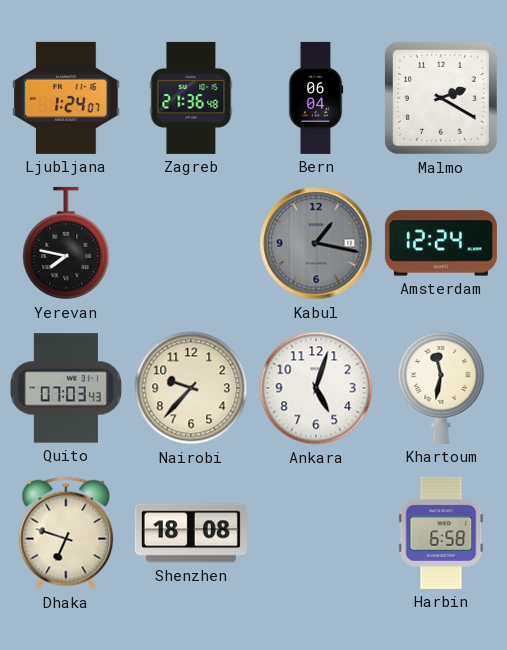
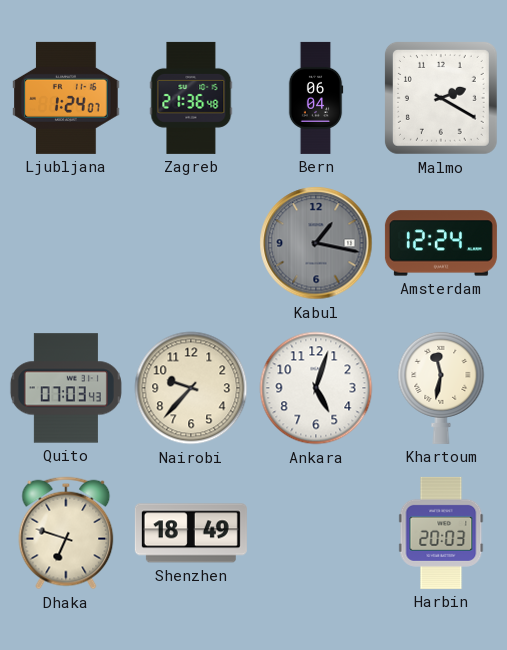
Yerevan: 7:47 -> none
Shenzhen: 18:08 -> 18:49
Harbin: 6:58 -> 20:03
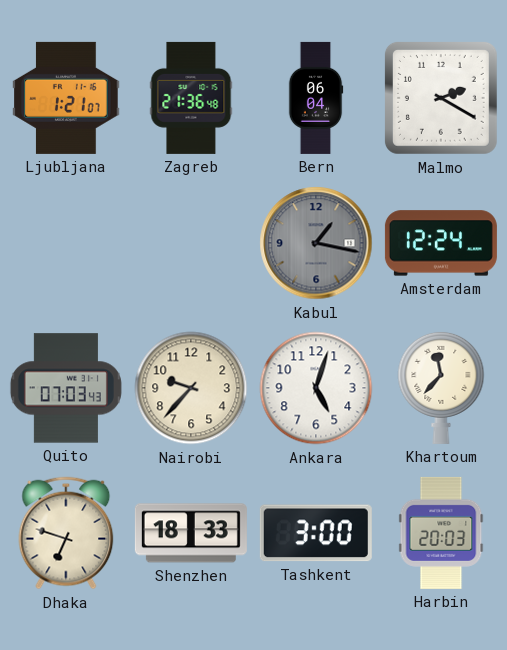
Ljubljana: 1:24 -> 1:21
Khartoum: 11:32 -> 11:37
Shenzhen: 18:49 -> 18:33
Tashkent: none -> 3:00
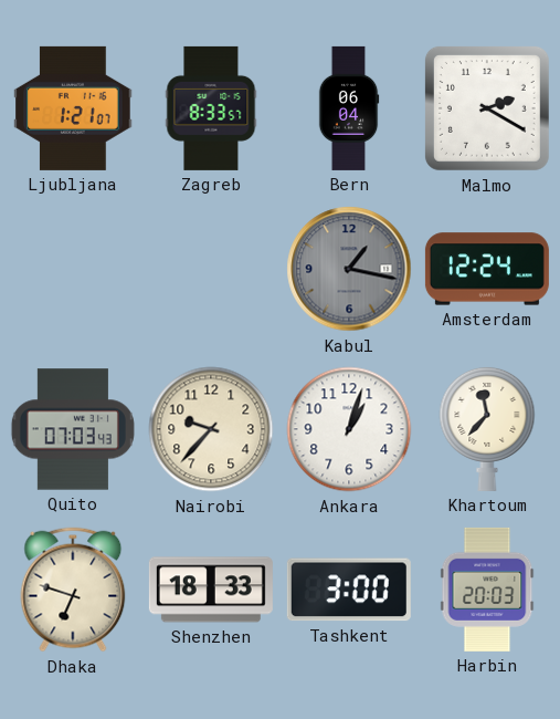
Zagreb: 21:36 -> 8:33
Ankara: 5:03 -> 1:03
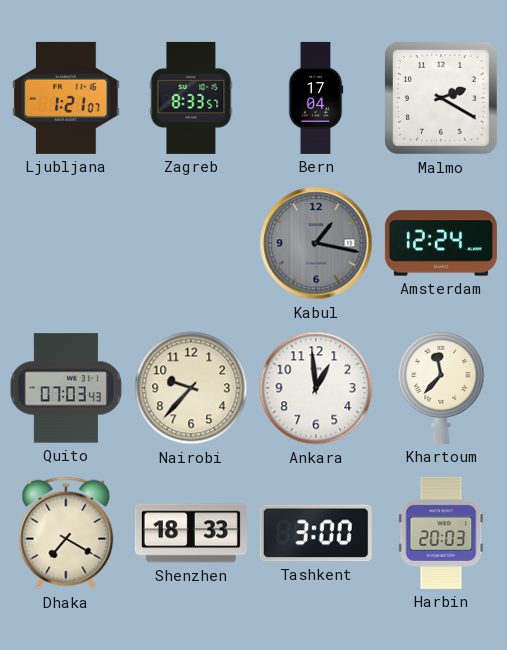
Bern: 06:04 -> 17:04
Ankara: 1:03 -> 12:59
Dhaka: 6:48 -> 7:20
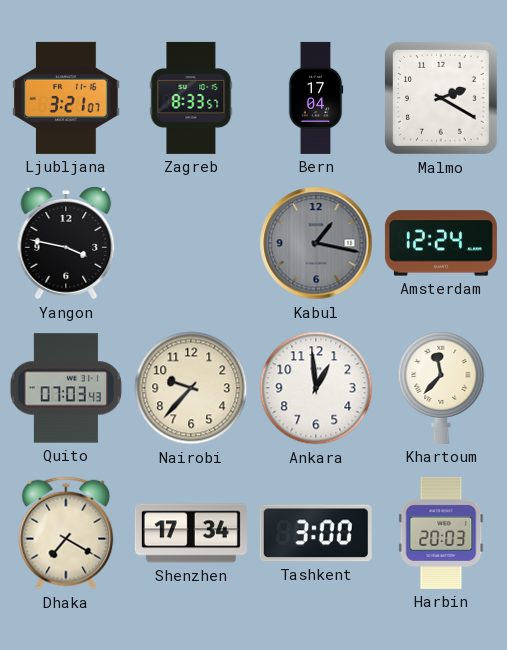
Ljubljana: 1:21 -> 3:21
Yangon: none -> 3:47
Shenzhen: 18:33 -> 17:34
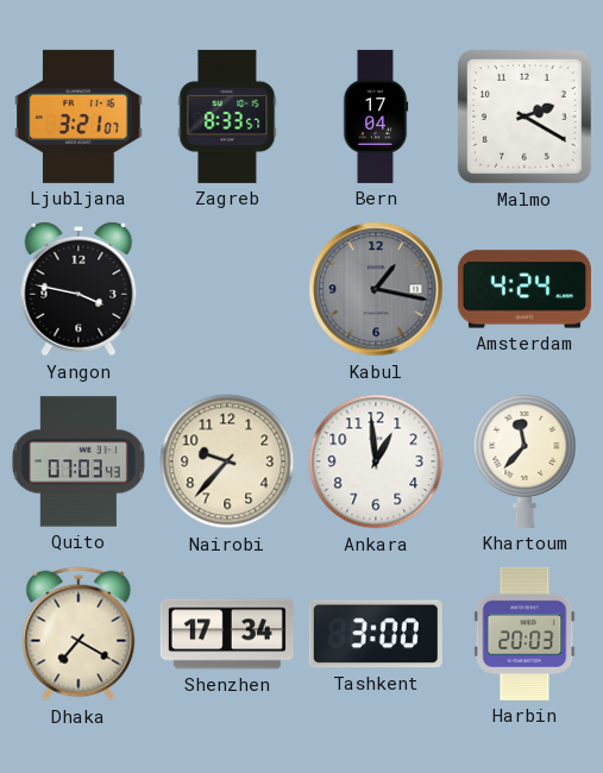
Amsterdam: 12:24 -> 4:24
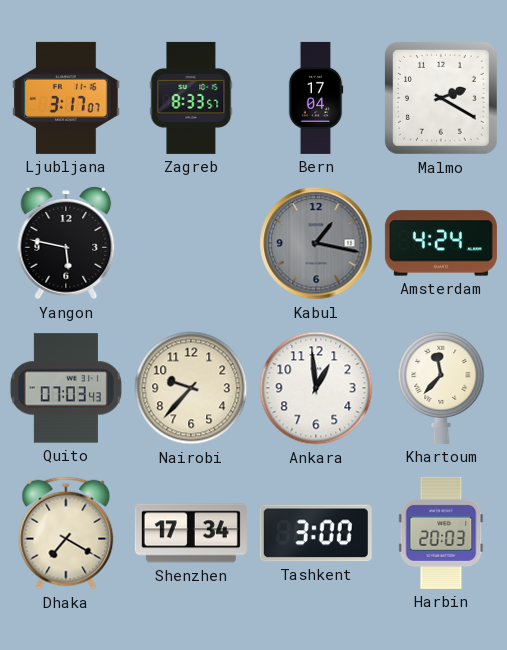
Ljubljana: 3:21 -> 3:17
Yangon: 3:47 -> 5:47
